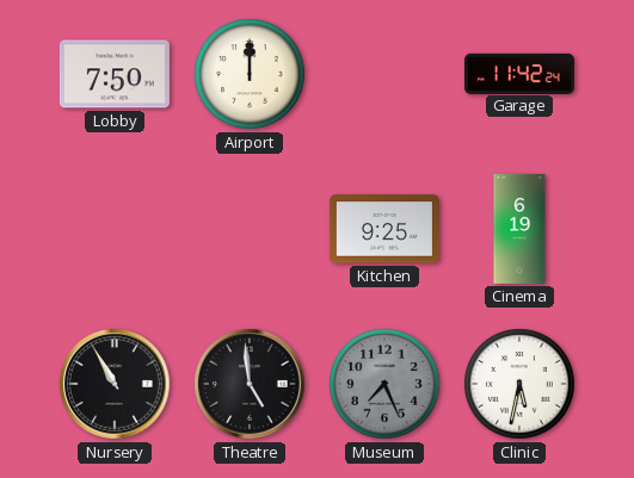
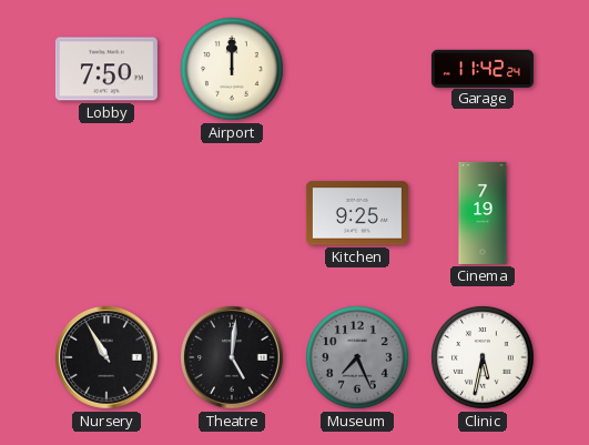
Cinema: 6:19 -> 7:19
Theatre: 4:59 -> 5:01
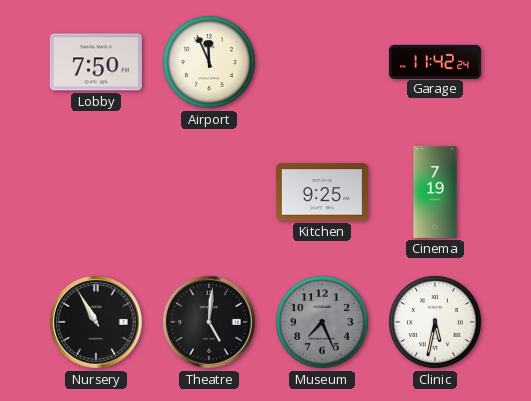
Airport: 12:00 -> 11:56
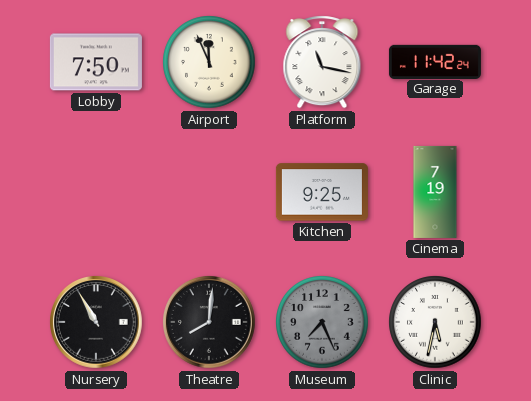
Platform: none -> 11:17
Theatre: 5:01 -> 8:01
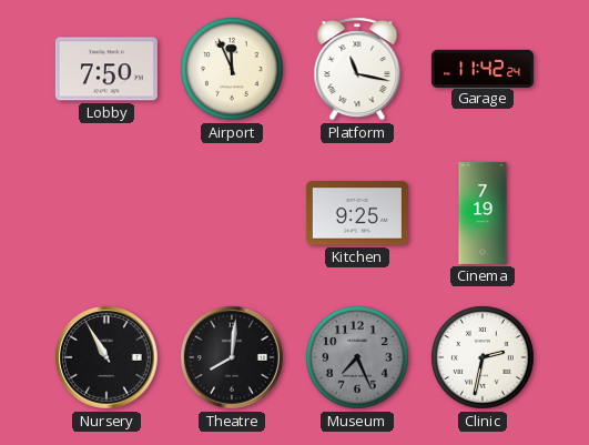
Clinic: 5:32 -> 2:32
